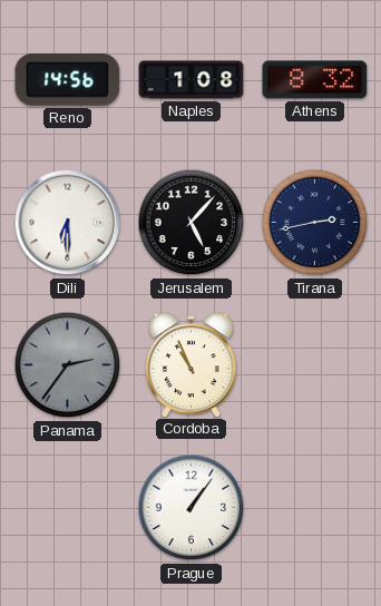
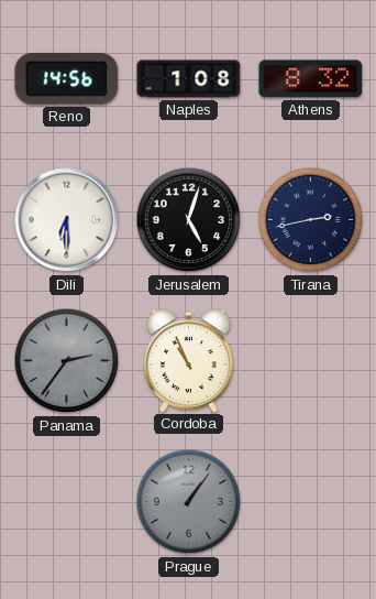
Jerusalem: 5:07 -> 5:03
Prague dial: white -> grey
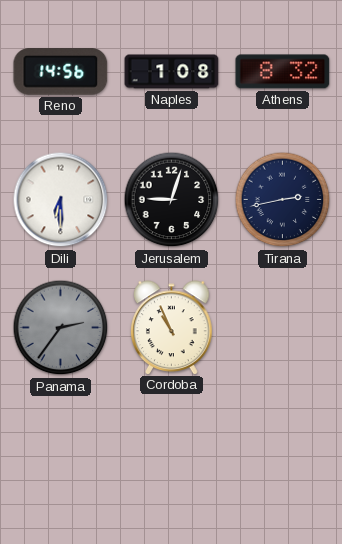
Jerusalem: 5:03 -> 9:03
Prague: 1:06 -> none
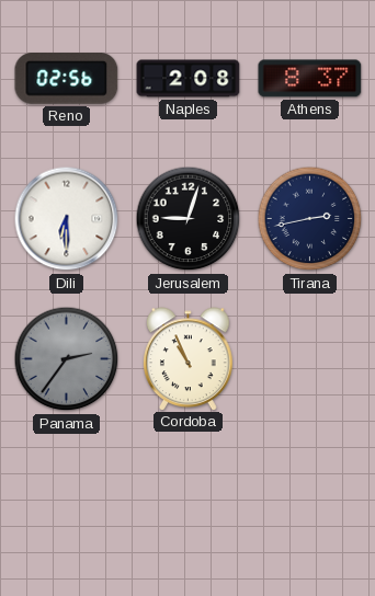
Reno: 14:56 -> 02:56
Naples: 1:08 -> 2:08
Athens: 8:32 -> 8:37
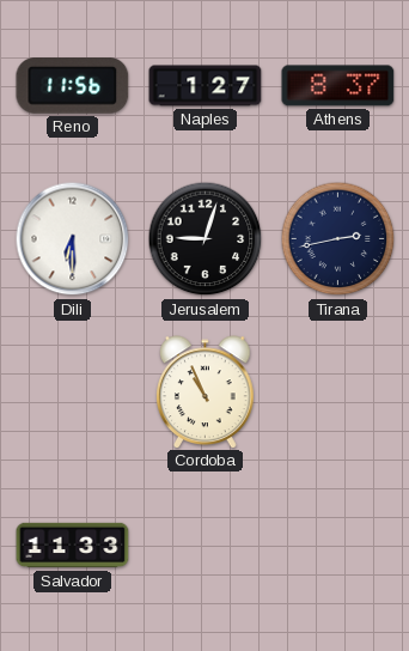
Reno: 02:56 -> 11:56
Naples: 2:08 -> 1:27
Panama: 2:36 -> none
Salvador: none -> 11:33
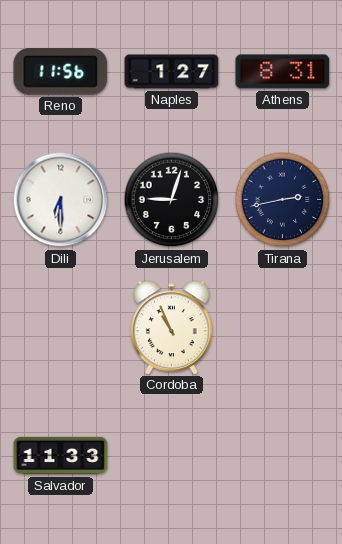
Athens: 8:37 -> 8:31
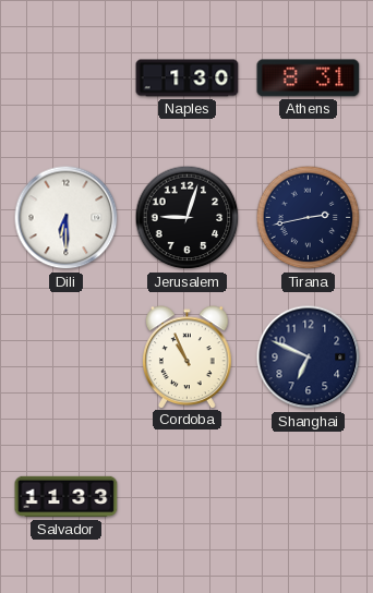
Reno: 11:56 -> none
Naples: 1:27 -> 1:30
Shanghai: none -> 6:49
